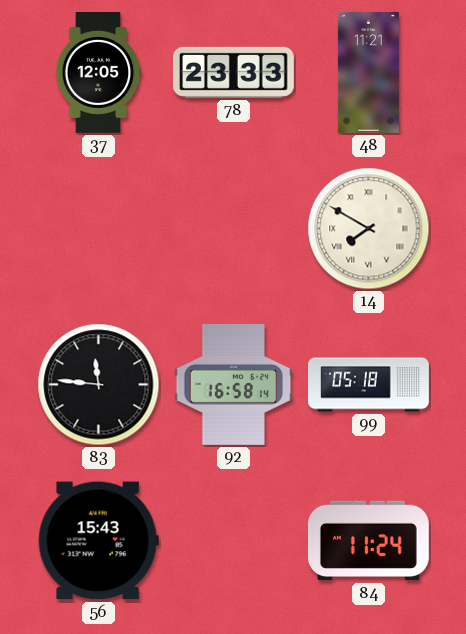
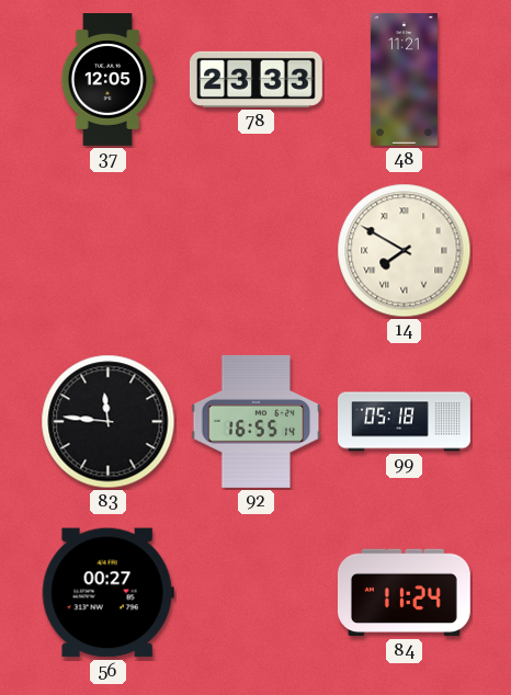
92: 16:58 -> 16:55
56: 15:43 -> 00:27
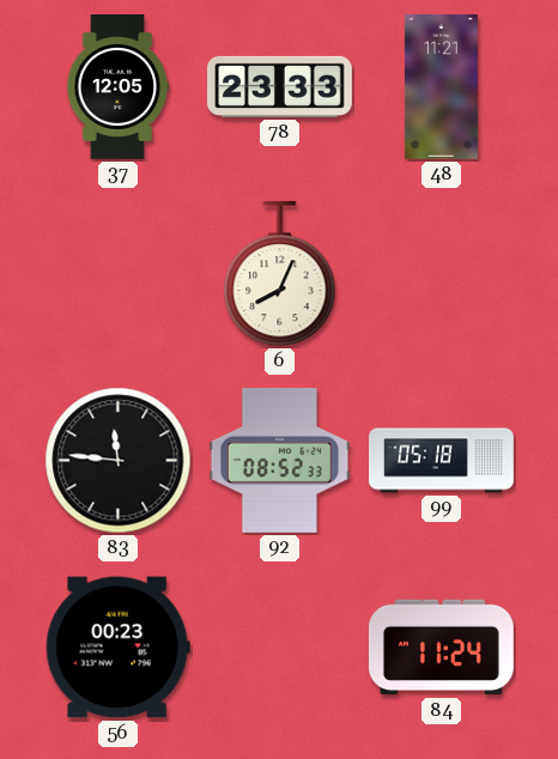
6: none -> 8:04
14: 7:50 -> none
92: 16:55 -> 08:52
56: 00:27 -> 00:23
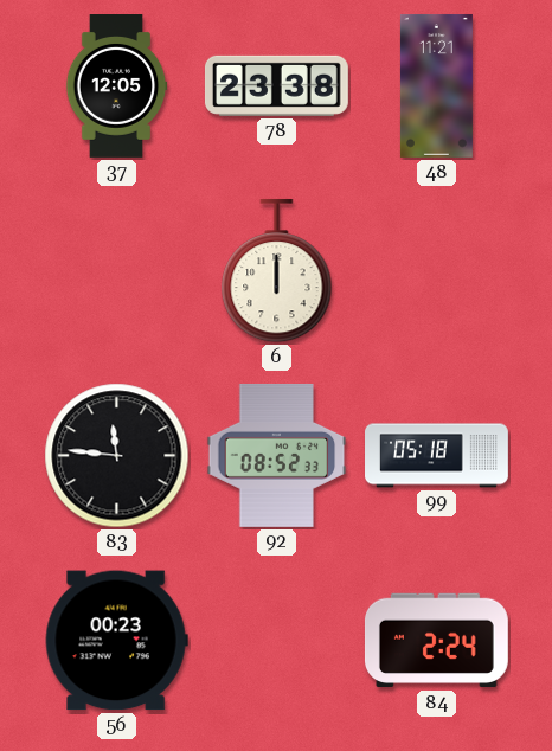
78: 23:33 -> 23:38
6: 8:04 -> 12:00
84: 11:24 -> 2:24
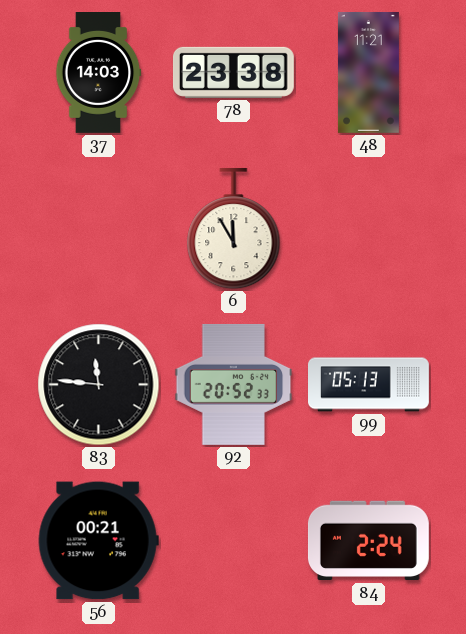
37: 12:05 -> 14:03
6: 12:00 -> 11:55
92: 08:52 -> 20:52
99: 05:18 -> 05:13
56: 00:23 -> 00:21
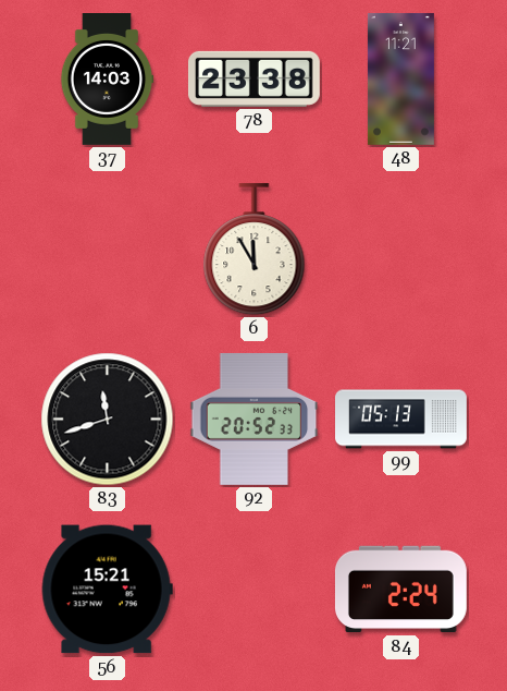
83: 11:46 -> 11:42
56: 00:21 -> 15:21
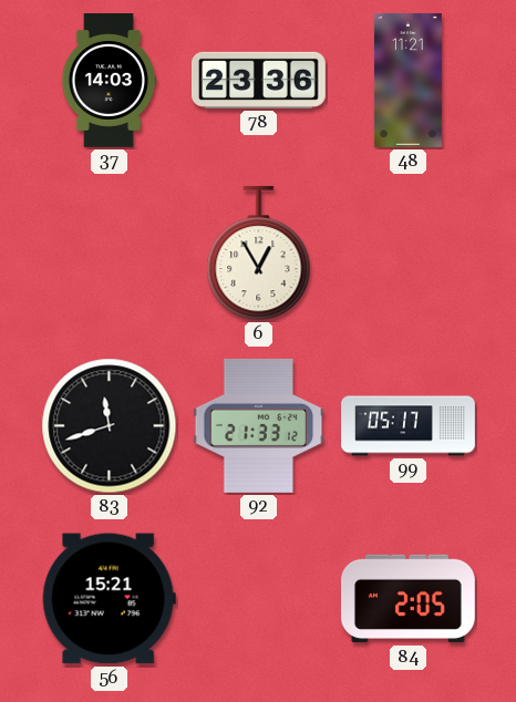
78: 23:38 -> 23:36
6: 11:55 -> 12:55
92: 20:52 -> 21:33
99: 05:13 -> 05:17
84: 2:24 -> 2:05
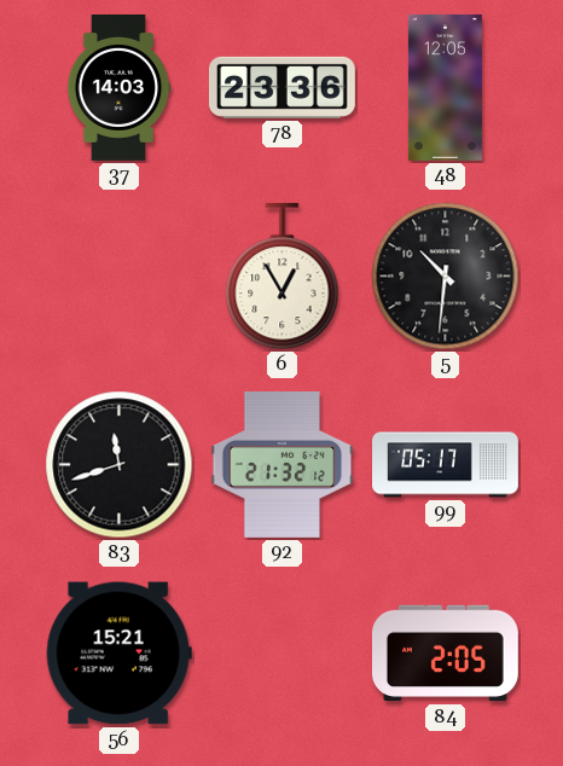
48: 11:21 -> 12:05
5: none -> 10:31
92: 21:33 -> 21:32
